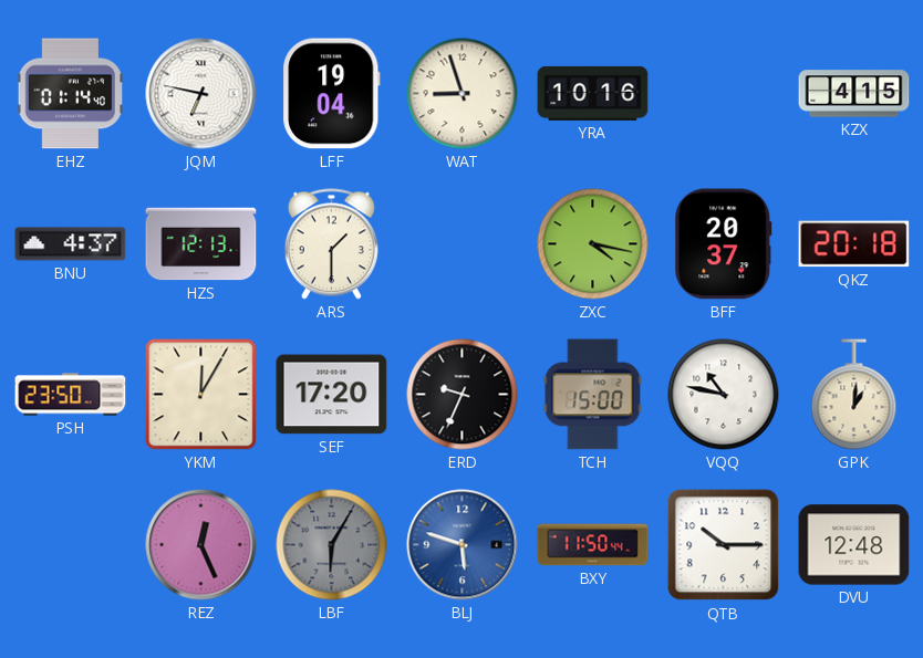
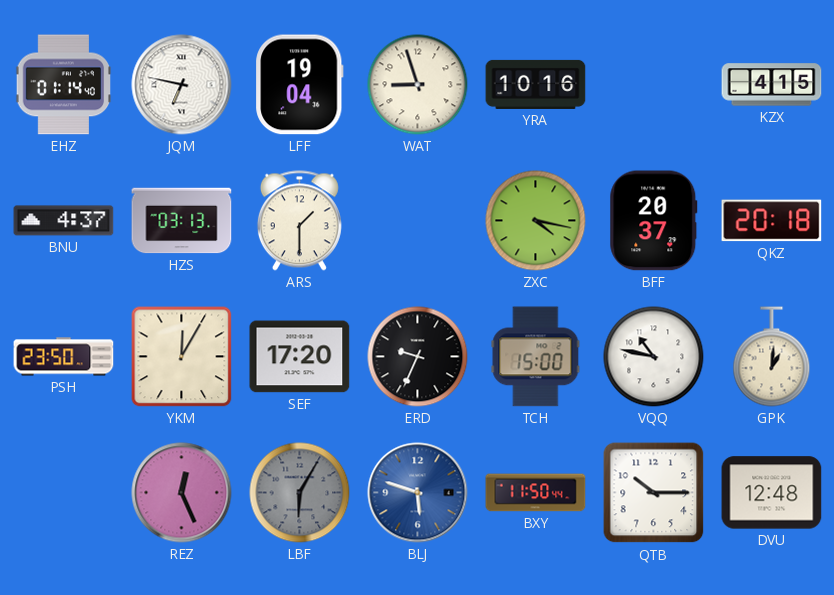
HZS: 12:13 -> 03:13
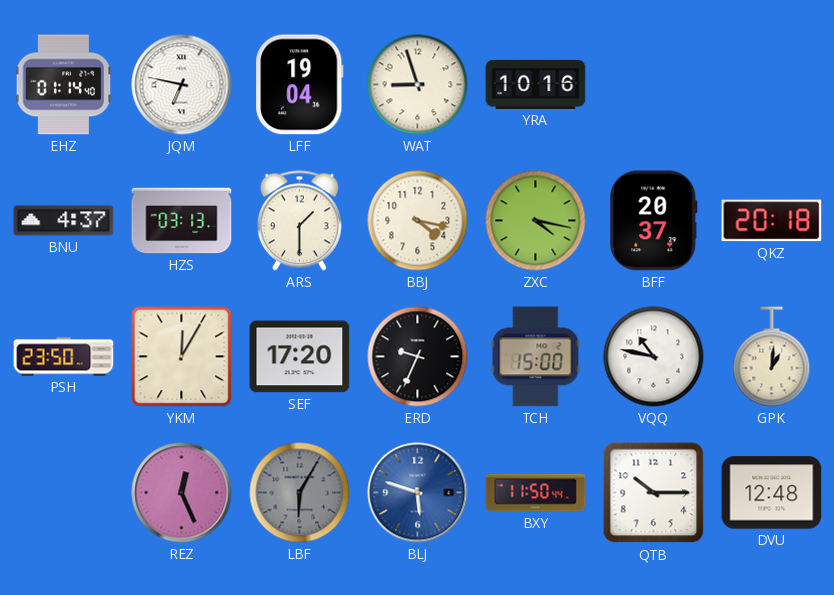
KZX: 4:15 -> none
BBJ: none -> 4:17
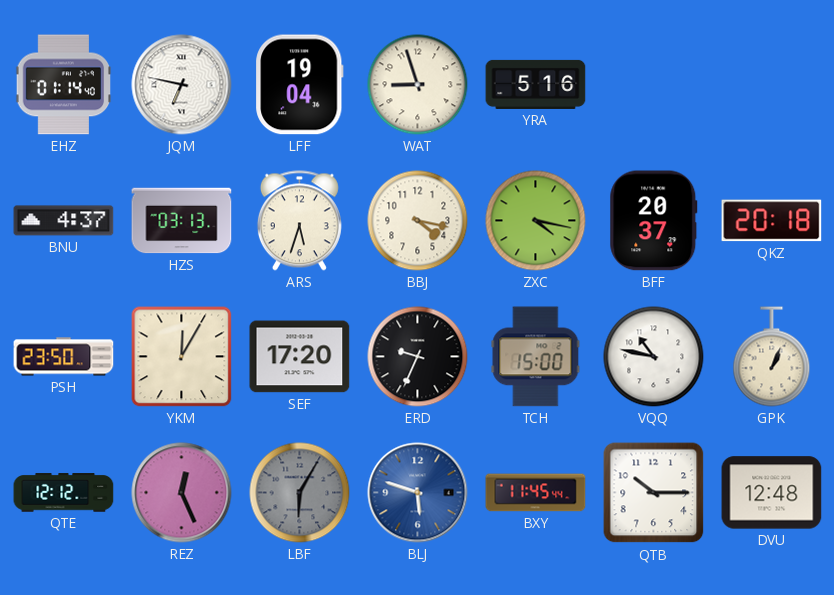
YRA: 10:16 -> 5:16
ARS: 1:30 -> 5:33
GPK: 1:01 -> 1:04
QTE: none -> 12:12
BXY: 11:50 -> 11:45
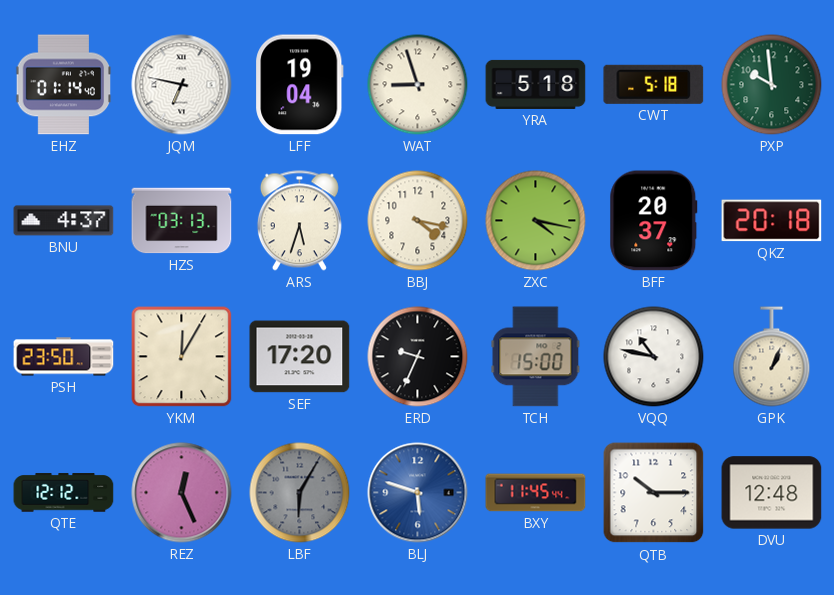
YRA: 5:16 -> 5:18
CWT: none -> 5:18
PXP: none -> 9:59
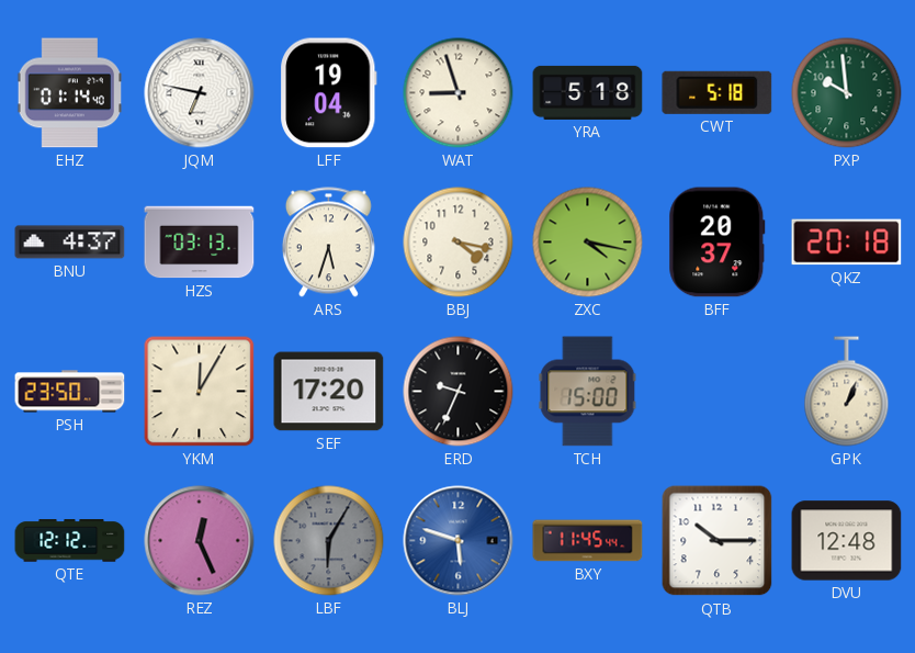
VQQ: 10:47 -> none
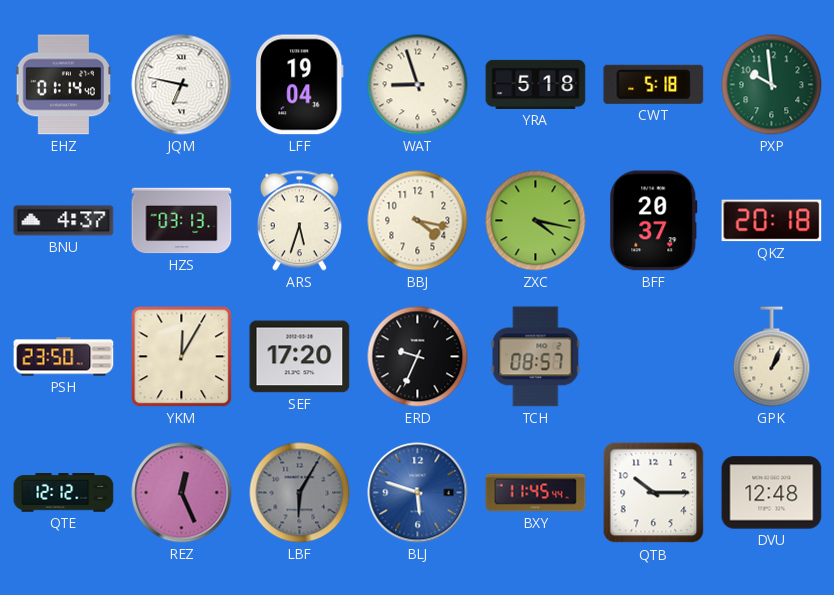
TCH: 15:00 -> 08:57
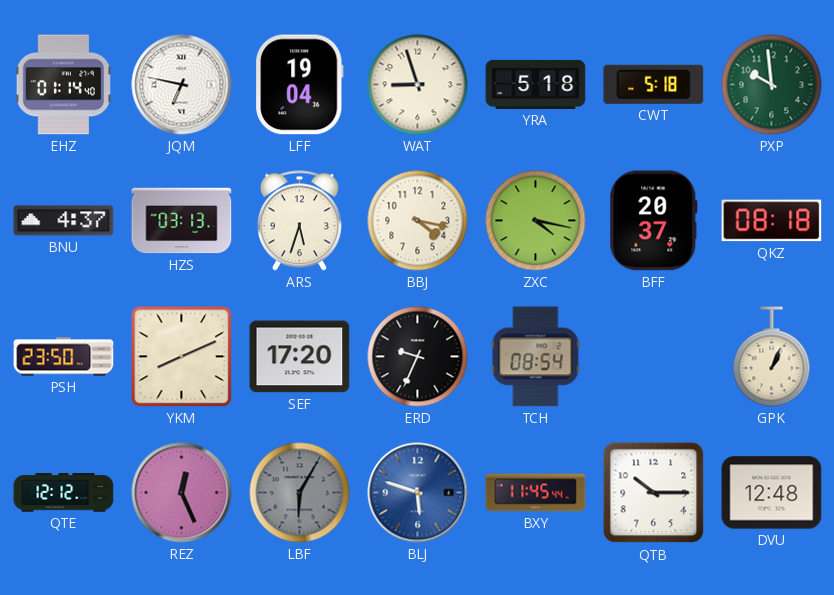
QKZ: 20:18 -> 08:18
YKM: 12:05 -> 8:11
TCH: 08:57 -> 08:54
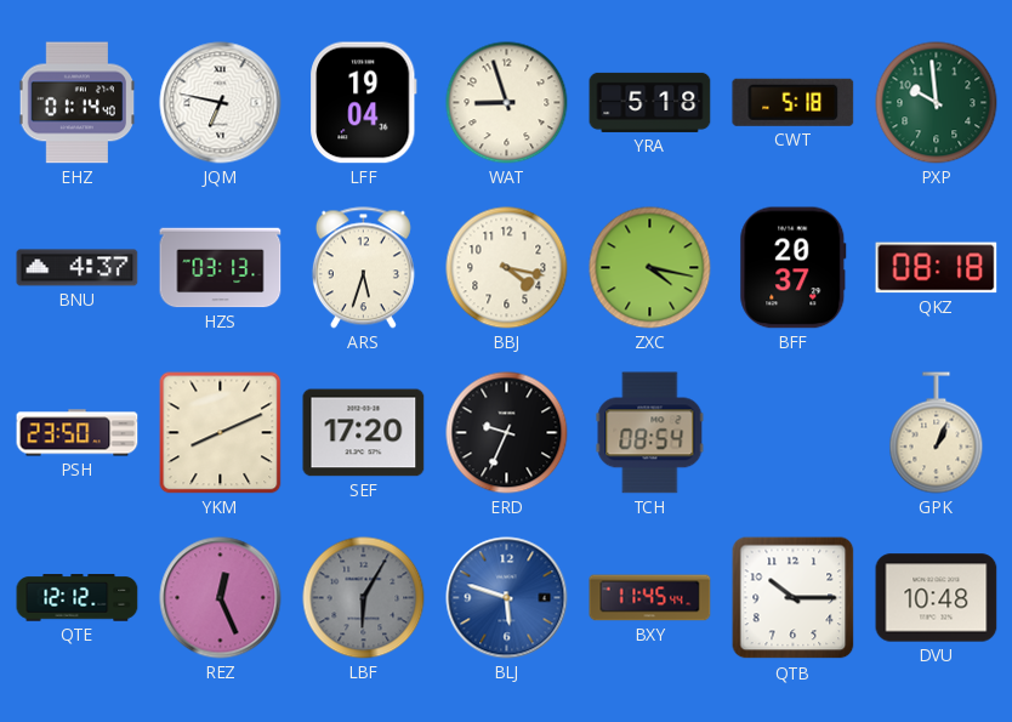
DVU: 12:48 -> 10:48
